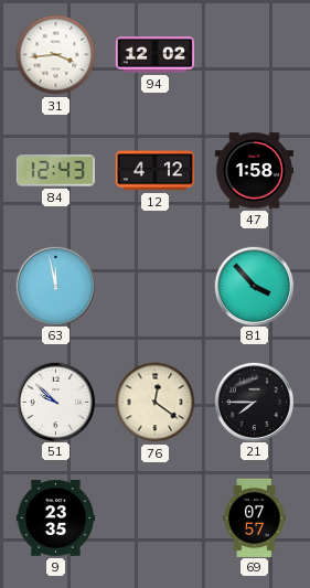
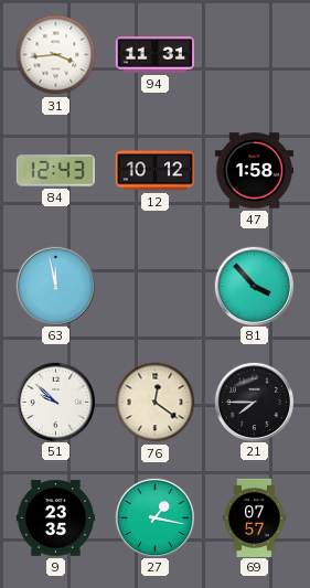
94: 12:02 -> 11:31
12: 4:12 -> 10:12
27: none -> 1:17
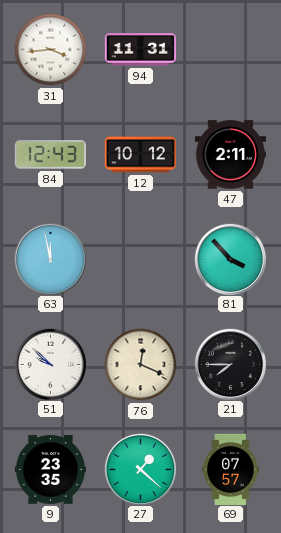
47: 1:58 -> 2:11
76: 12:21 -> 12:19
27: 1:17 -> 1:22
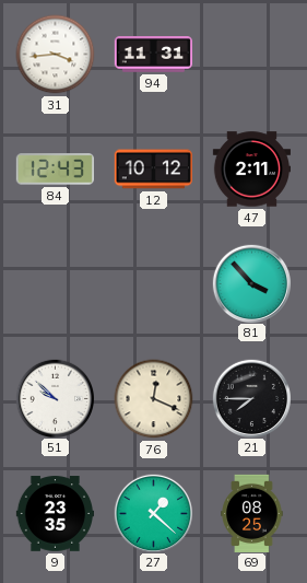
63: 11:58 -> none
69: 07:57 -> 08:25
